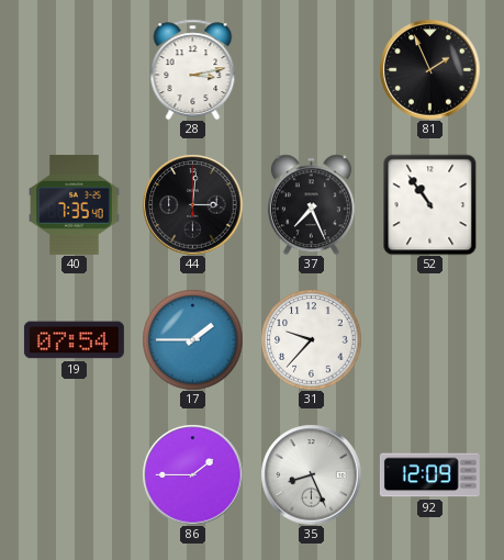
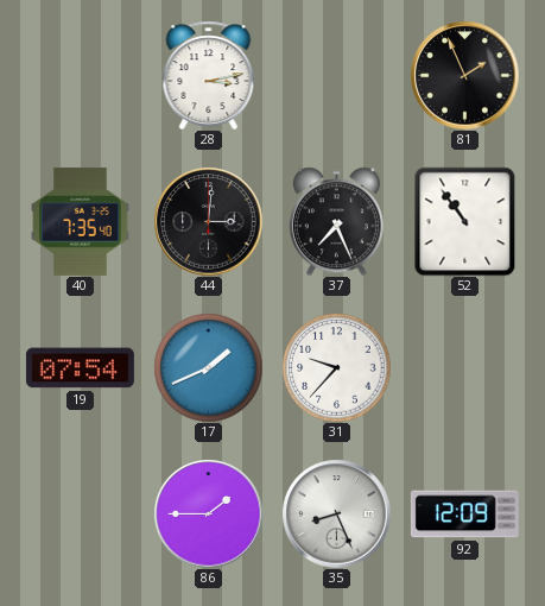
17: 1:45 -> 1:41
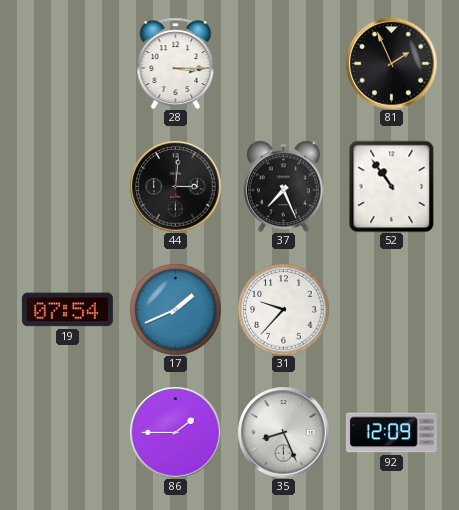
28: 3:13 -> 3:15
40: 7:35 -> none
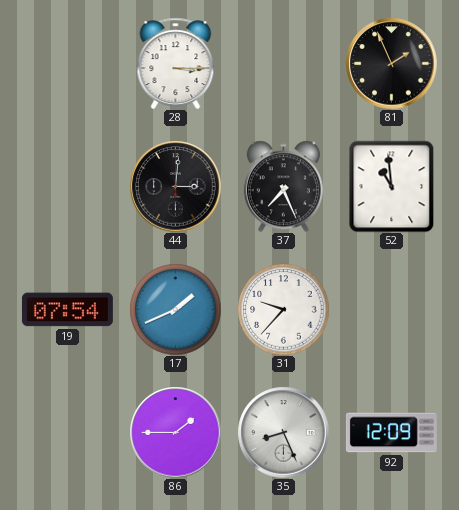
52: 10:54 -> 10:59
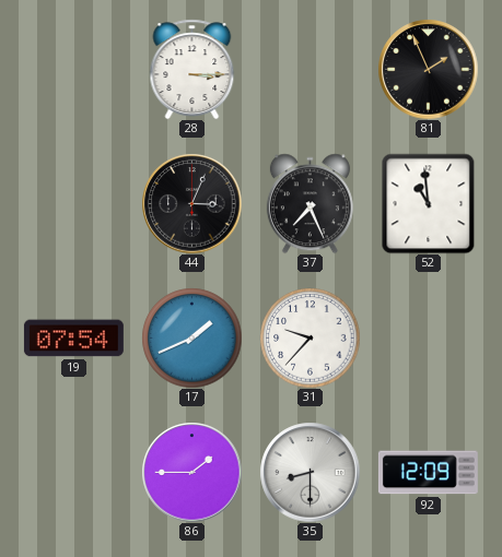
44: 3:01 -> 3:04
35: 8:26 -> 8:30
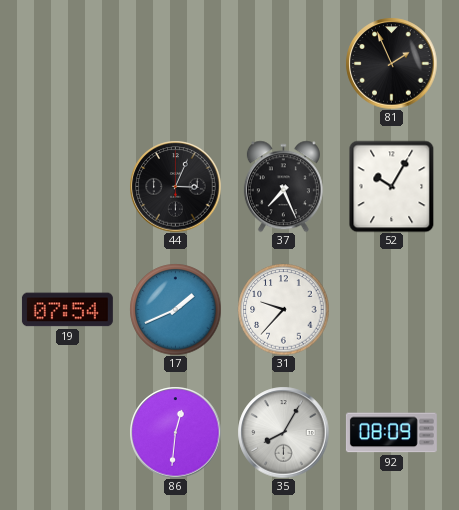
28: 3:15 -> none
52: 10:59 -> 10:05
86: 1:45 -> 12:31
35: 8:30 -> 8:05
92: 12:09 -> 08:09
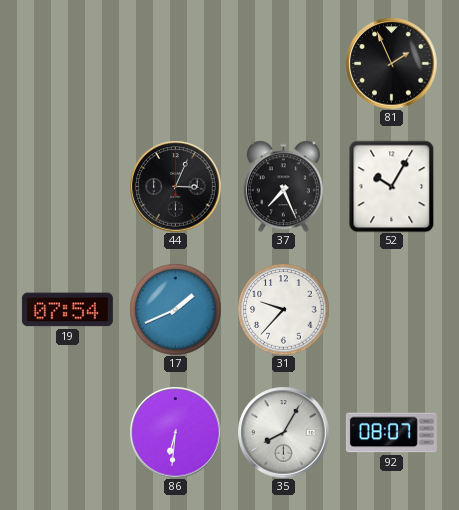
86: 12:31 -> 6:31
92: 08:09 -> 08:07
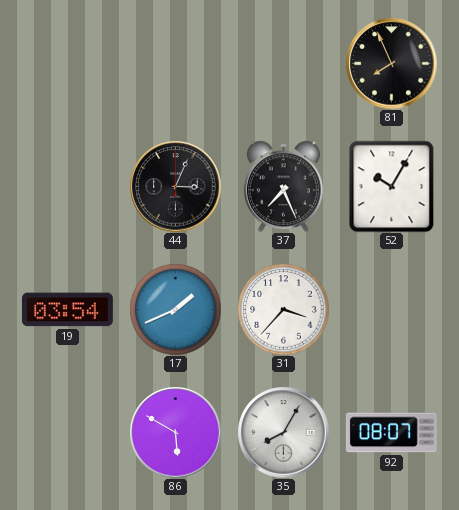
81: 1:56 -> 7:56
19: 07:54 -> 03:54
31: 9:37 -> 3:37
86: 6:31 -> 5:50
